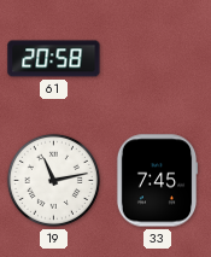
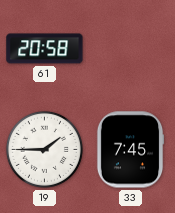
19: 11:13 -> 1:45
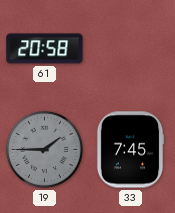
19 dial: white -> grey
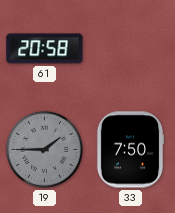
33: 7:45 -> 7:50
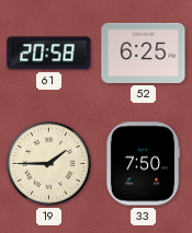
52: none -> 6:25
19 dial: grey -> cream
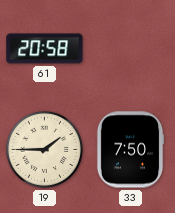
52: 6:25 -> none
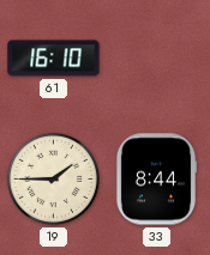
61: 20:58 -> 16:10
33: 7:50 -> 8:44
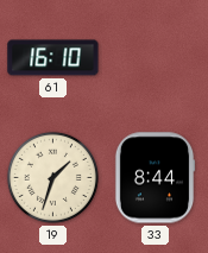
19: 1:45 -> 1:33
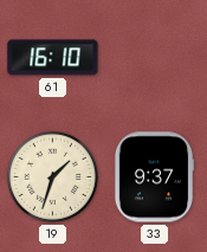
33: 8:44 -> 9:37
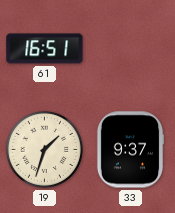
61: 16:10 -> 16:51
